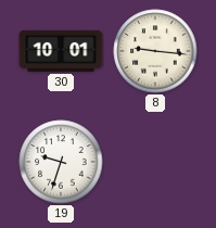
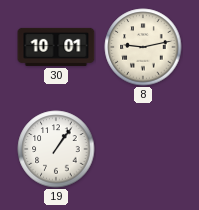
8: 9:16 -> 9:13
19: 9:33 -> 1:06
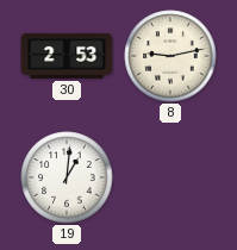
30: 10:01 -> 2:53
19: 1:06 -> 1:01
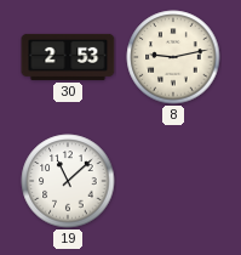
19: 1:01 -> 11:08
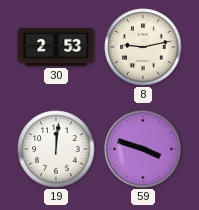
19: 11:08 -> 12:01
59: none -> 3:48
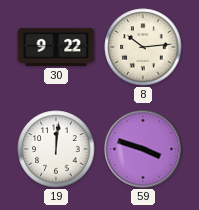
30: 2:53 -> 9:22
8: 9:13 -> 10:14
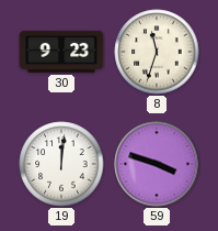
30: 9:22 -> 9:23
8: 10:14 -> 11:33
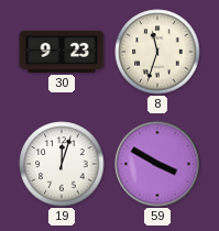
19: 12:01 -> 12:03
59: 3:48 -> 3:50
